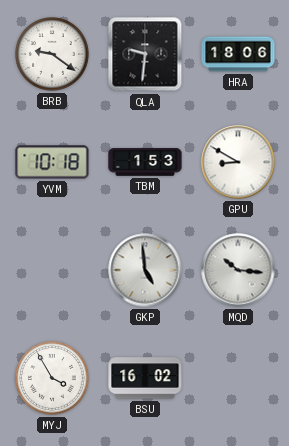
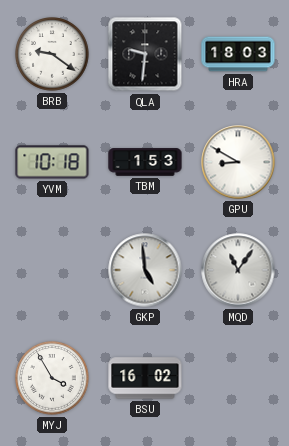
HRA: 18:06 -> 18:03
MQD: 10:16 -> 11:06
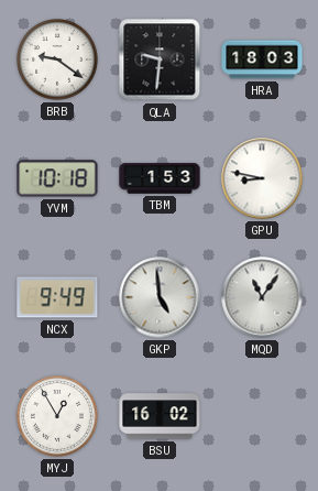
GPU: 8:50 -> 8:47
NCX: none -> 9:49
MYJ: 3:55 -> 12:55
